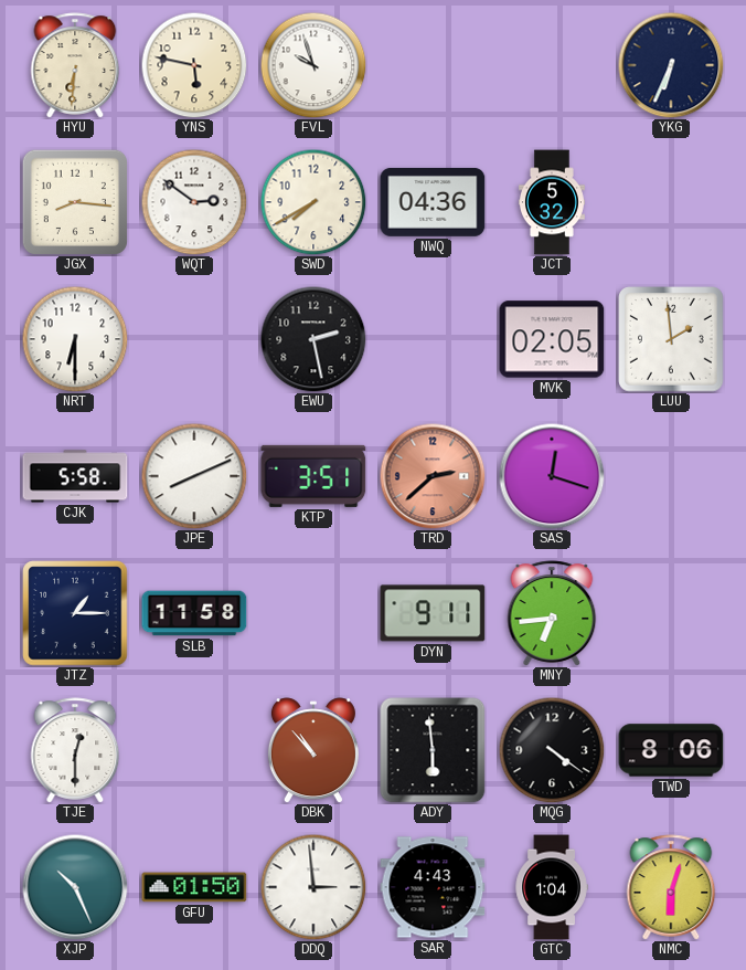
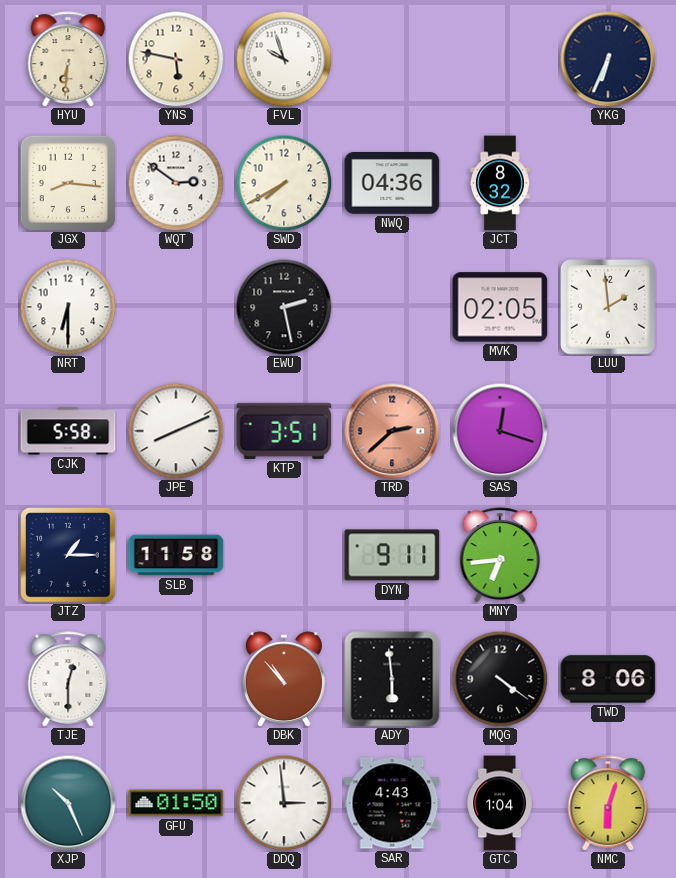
JCT: 5:32 -> 8:32
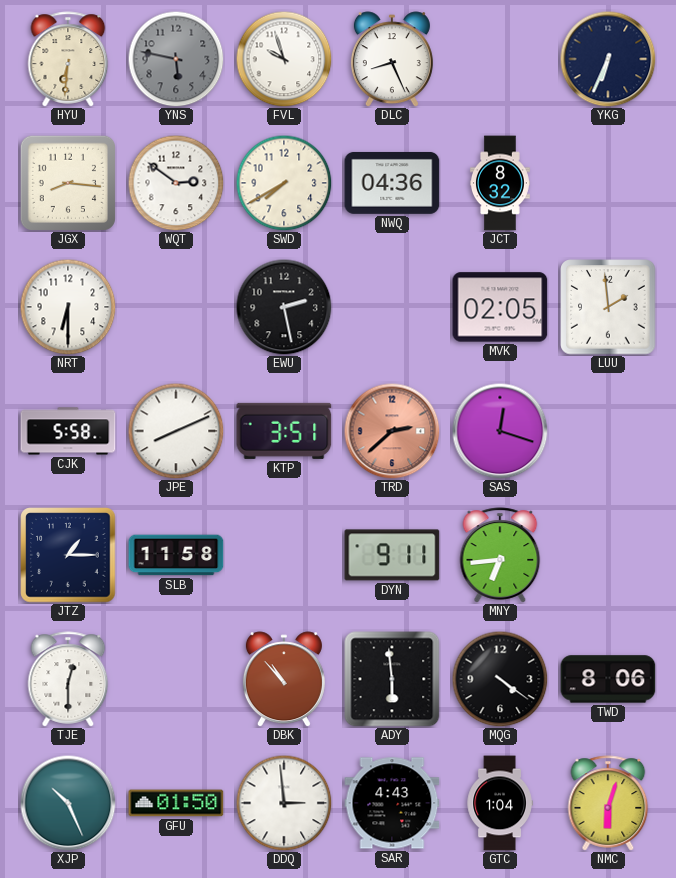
YNS dial: cream -> grey
DLC: none -> 8:26
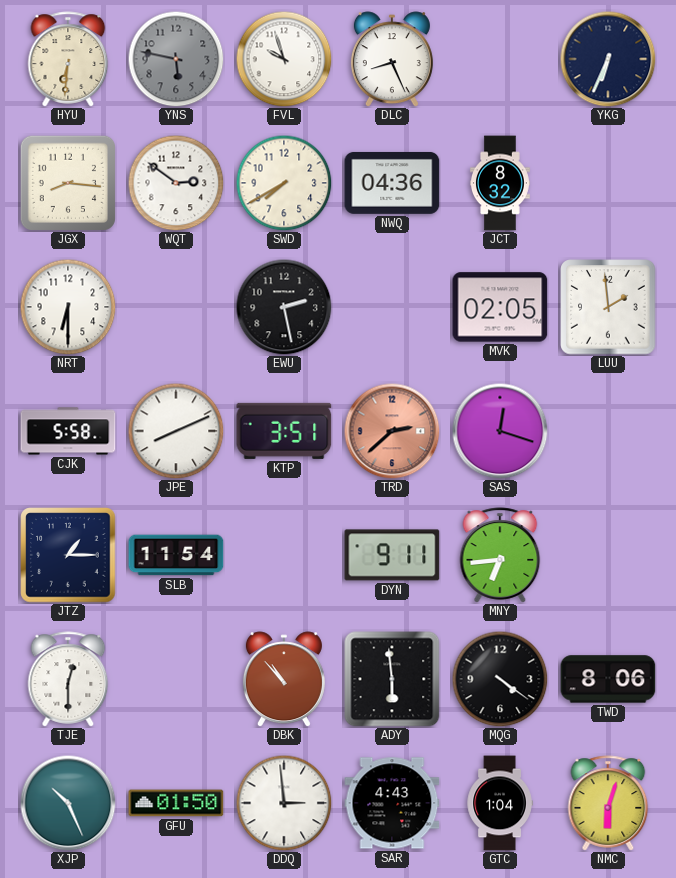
SLB: 11:58 -> 11:54
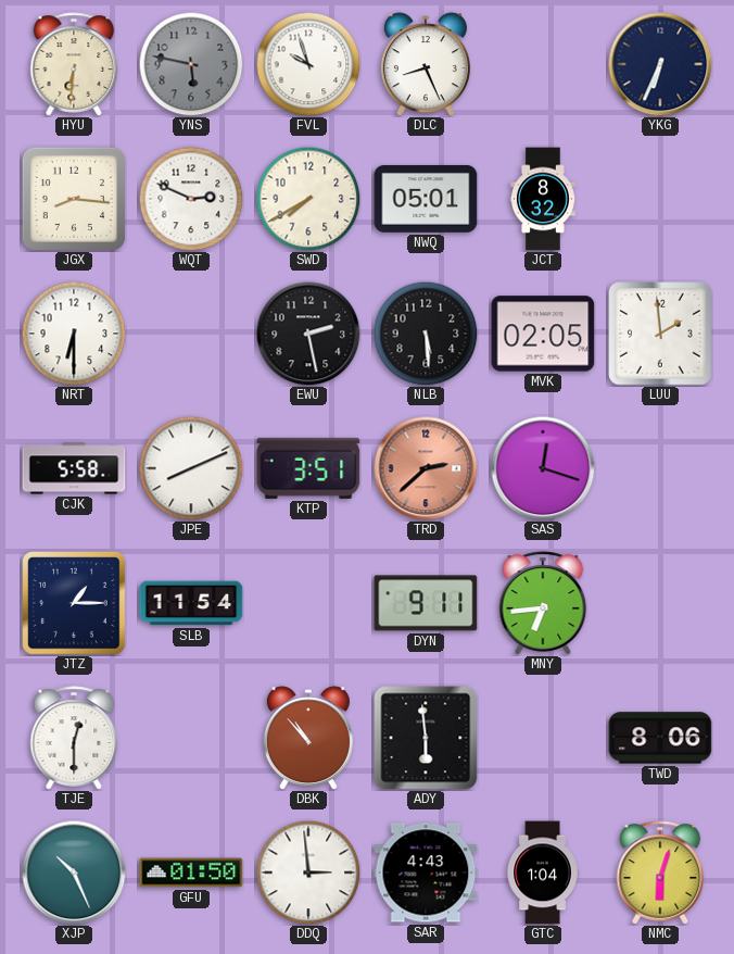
WQT: 2:51 -> 2:49
NWQ: 04:36 -> 05:01
NLB: none -> 5:29
MQG: 4:21 -> none
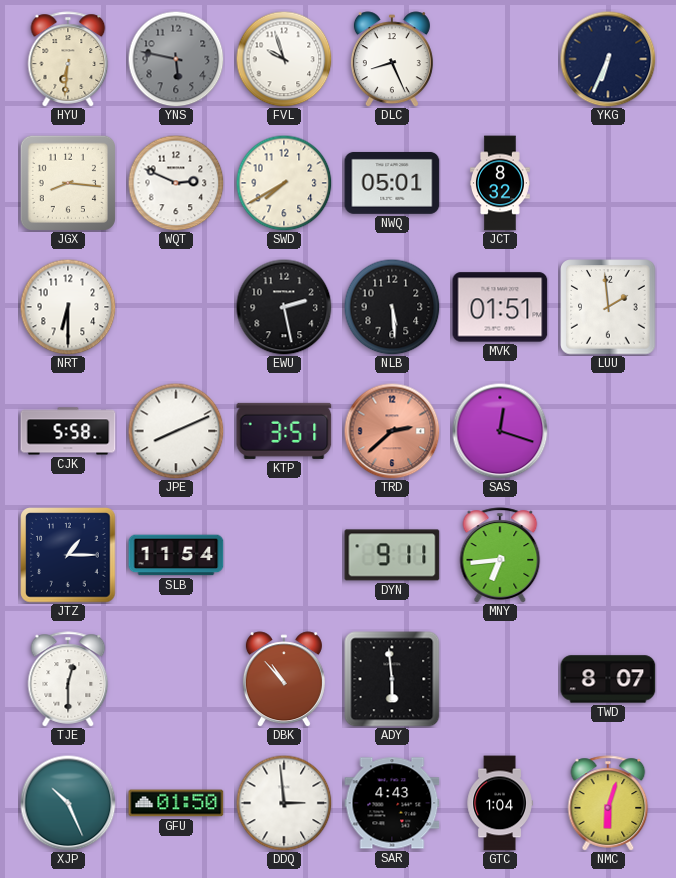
MVK: 02:05 -> 01:51
TWD: 8:06 -> 8:07
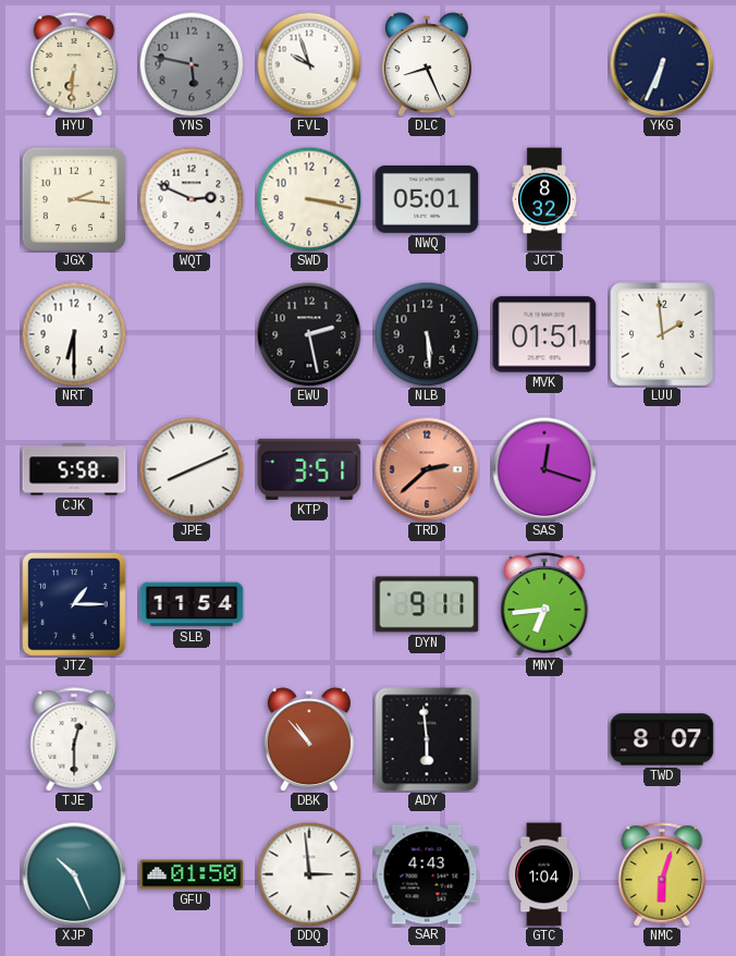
JGX: 8:16 -> 2:16
SWD: 7:40 -> 3:17
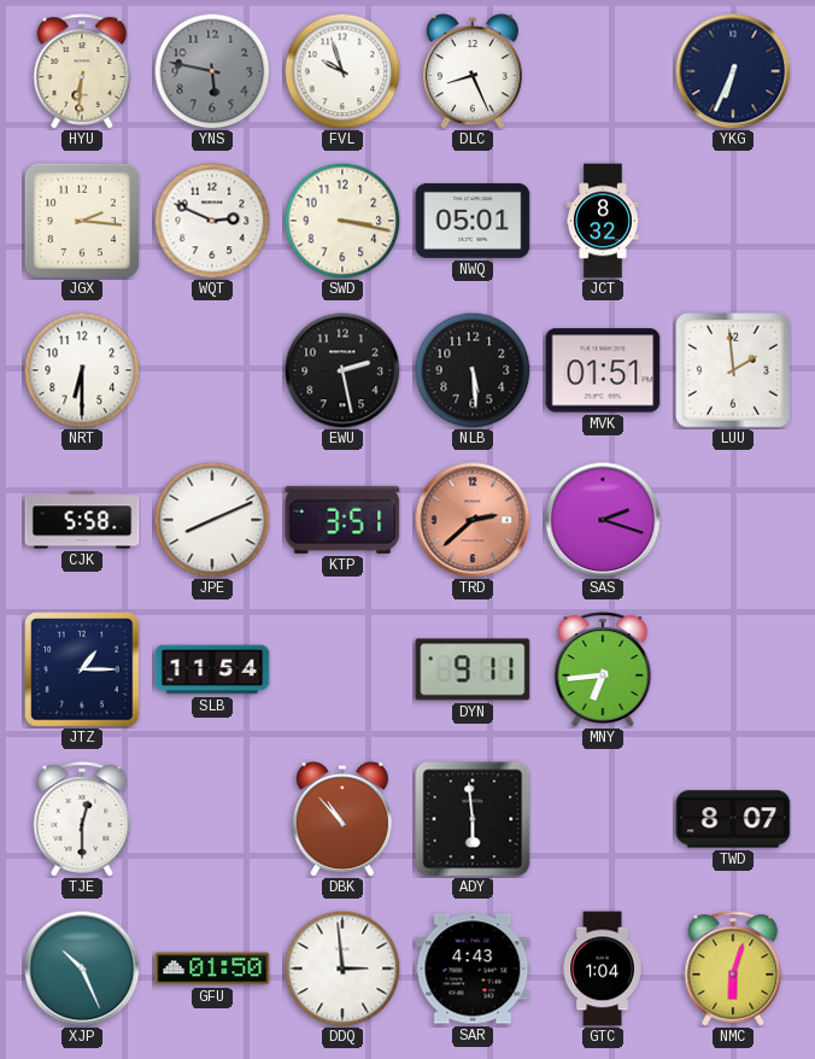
SAS: 12:18 -> 2:18
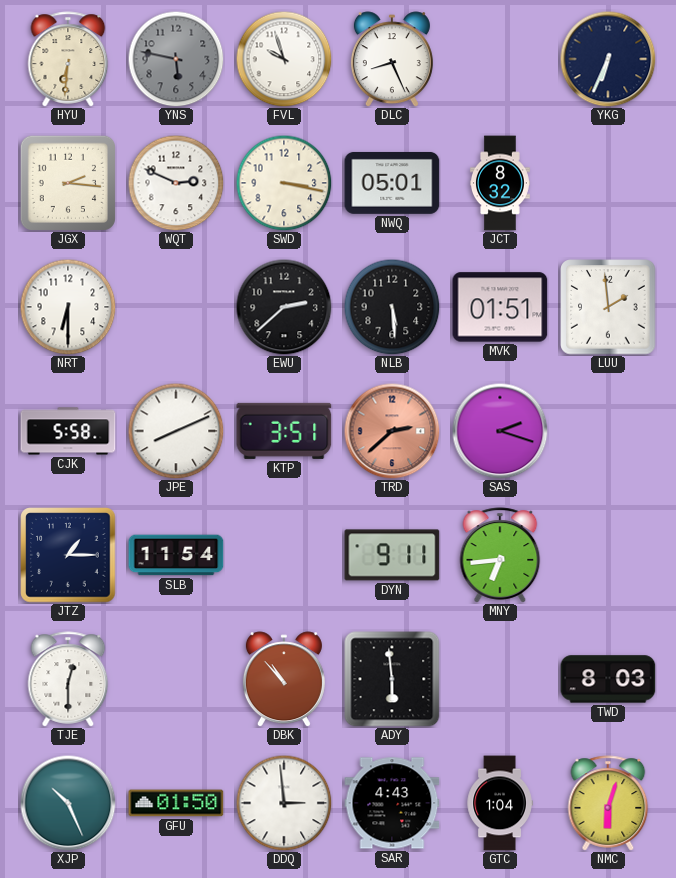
EWU: 2:28 -> 2:38
TWD: 8:07 -> 8:03
